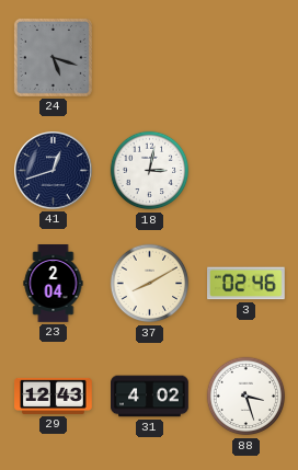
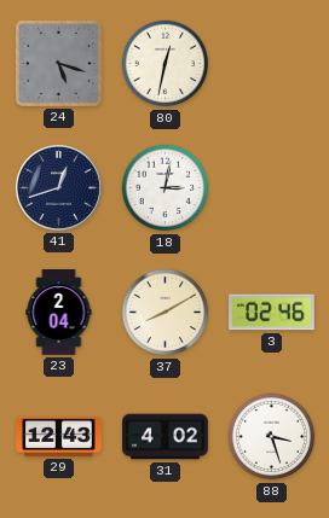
80: none -> 12:32
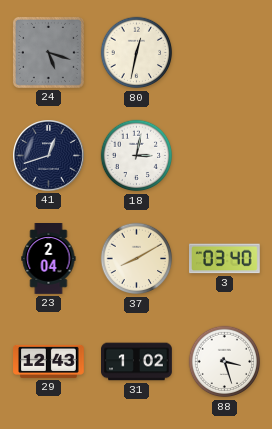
3: 02:46 -> 03:40
31: 4:02 -> 1:02
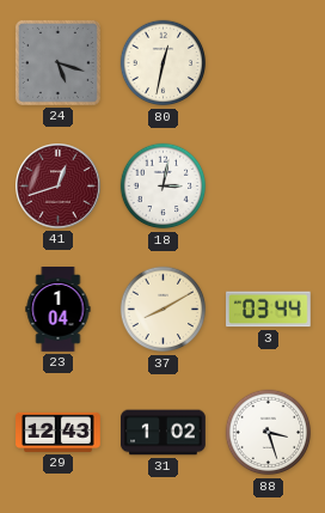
41 dial: navy -> burgundy
23: 2:04 -> 1:04
3: 03:40 -> 03:44
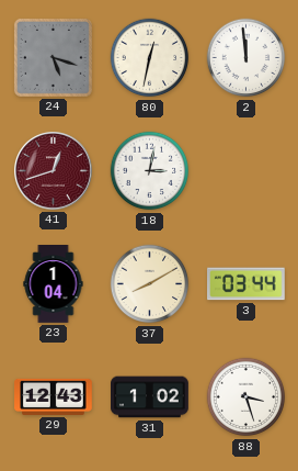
2: none -> 11:59
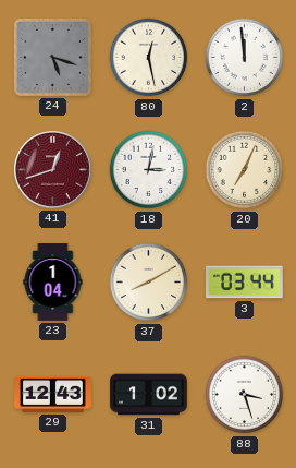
80: 12:32 -> 12:28
20: none -> 7:04
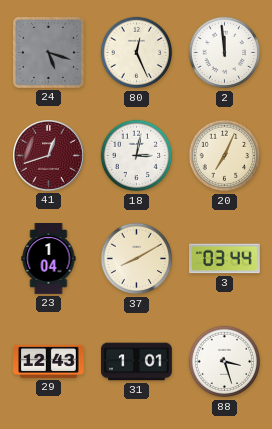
80: 12:28 -> 12:26
31: 1:02 -> 1:01
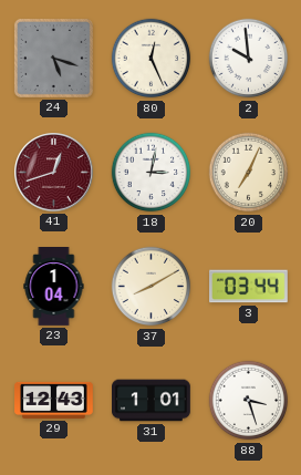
2: 11:59 -> 9:59
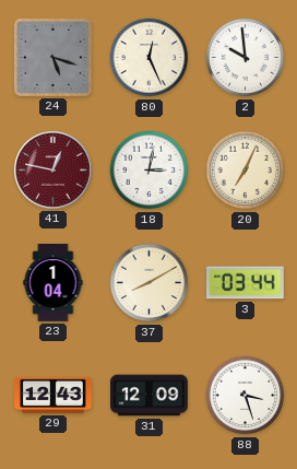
41: 12:42 -> 12:47
31: 1:01 -> 12:09
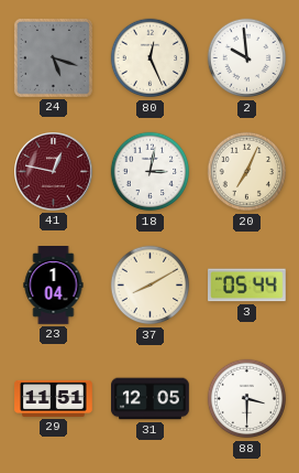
3: 03:44 -> 05:44
29: 12:43 -> 11:51
31: 12:09 -> 12:05
88: 3:27 -> 3:30
